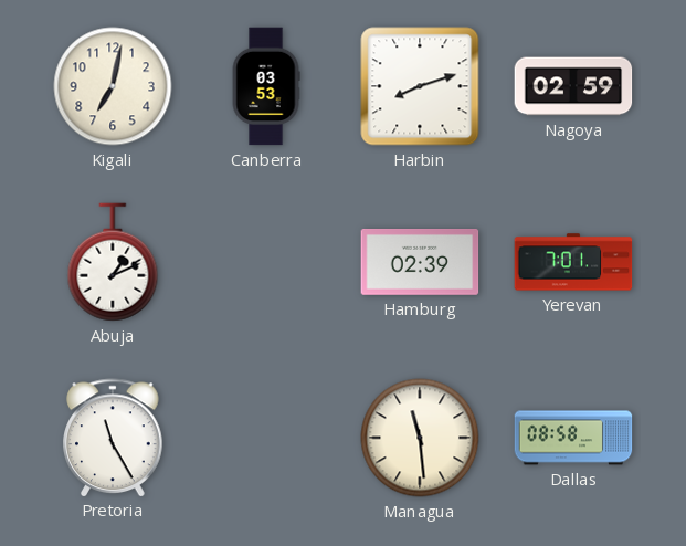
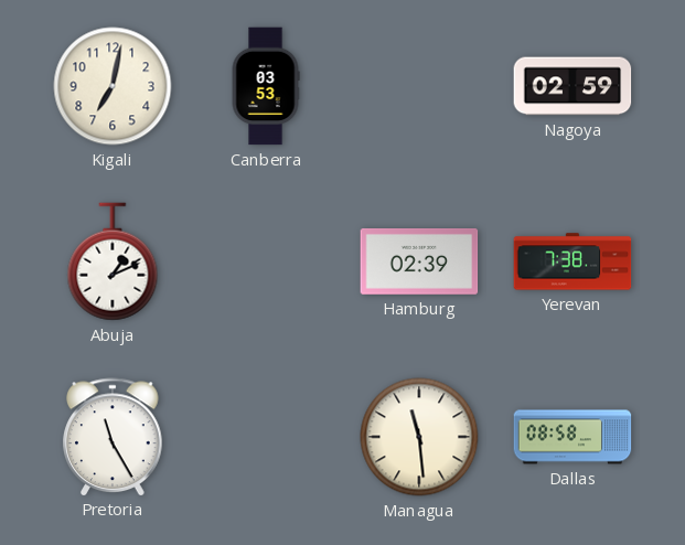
Harbin: 8:12 -> none
Yerevan: 7:01 -> 7:38
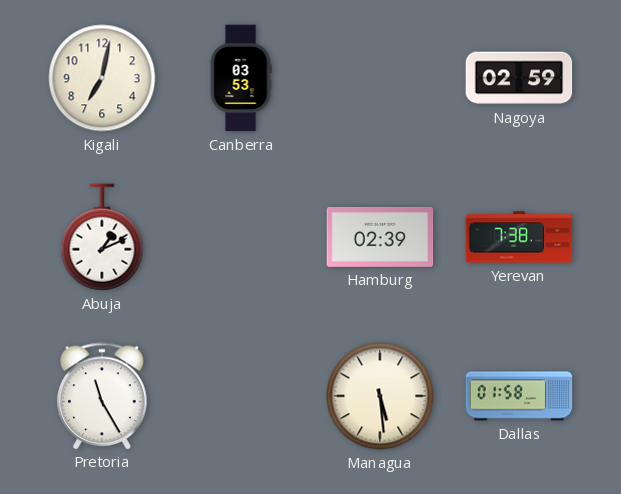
Managua: 11:29 -> 5:29
Dallas: 08:58 -> 01:58
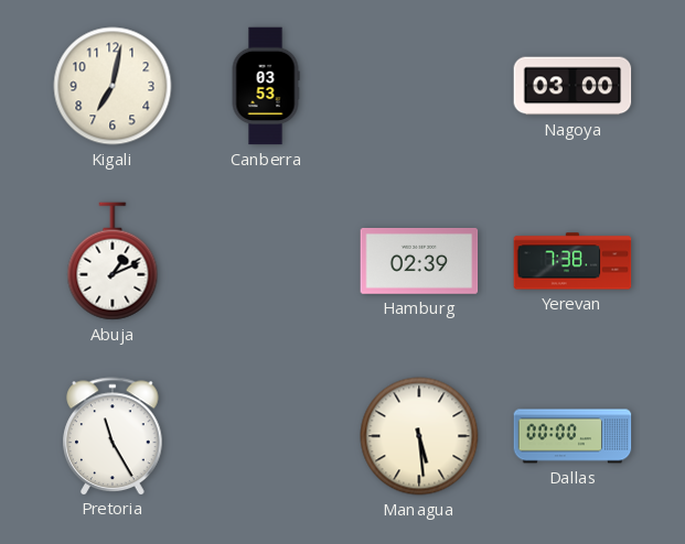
Nagoya: 02:59 -> 03:00
Dallas: 01:58 -> 00:00
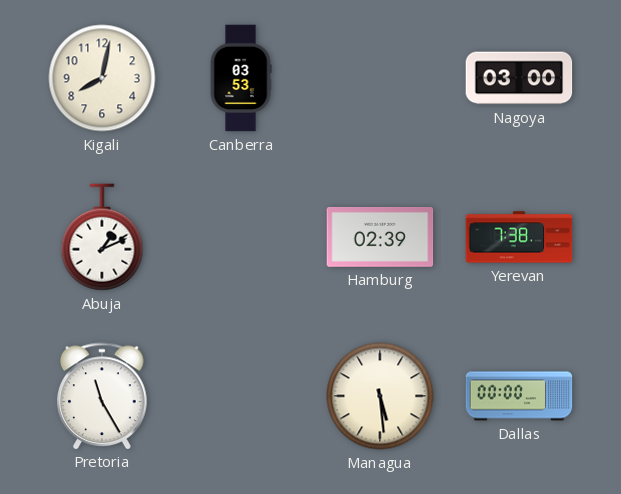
Kigali: 7:02 -> 8:02
